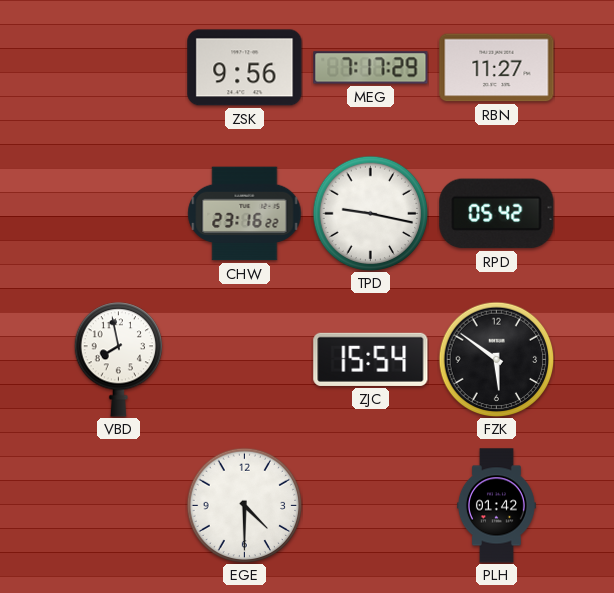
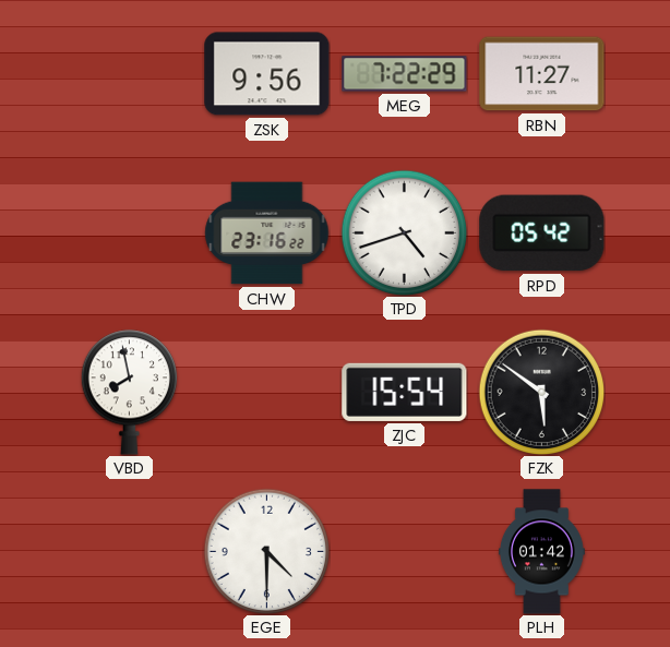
MEG: 7:17 -> 7:22
TPD: 9:17 -> 4:42
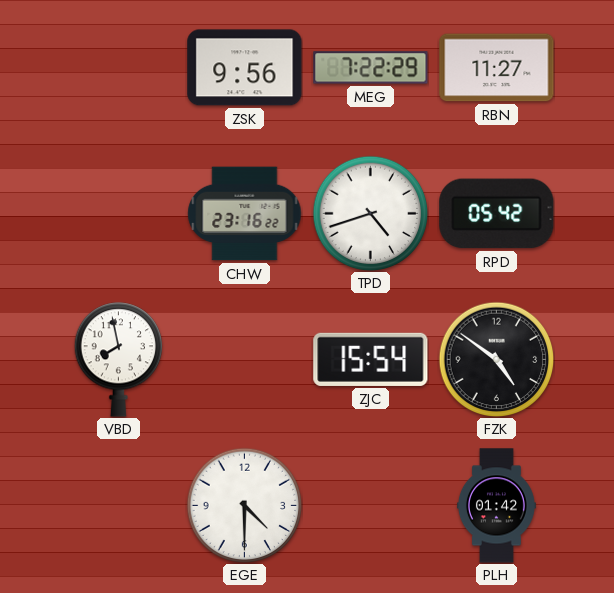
FZK: 5:51 -> 4:51
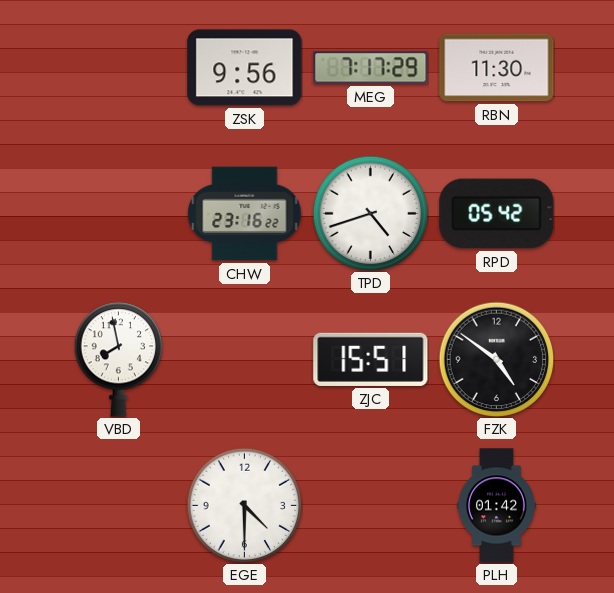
MEG: 7:22 -> 7:17
RBN: 11:27 -> 11:30
ZJC: 15:54 -> 15:51
